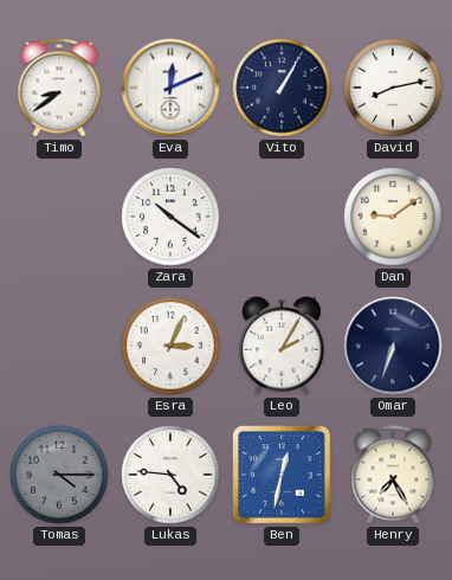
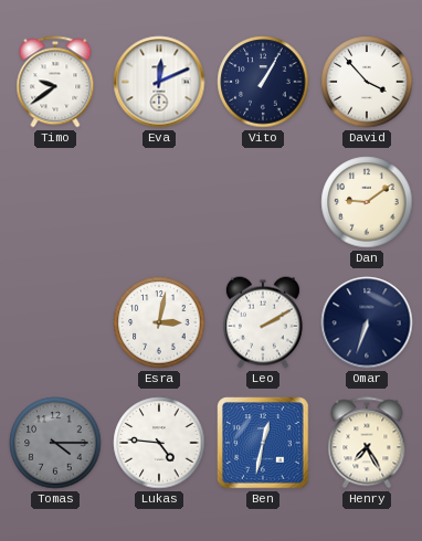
Timo: 8:39 -> 9:39
David: 8:13 -> 3:53
Zara: 10:21 -> none
Esra: 3:04 -> 3:02
Leo: 2:05 -> 2:10
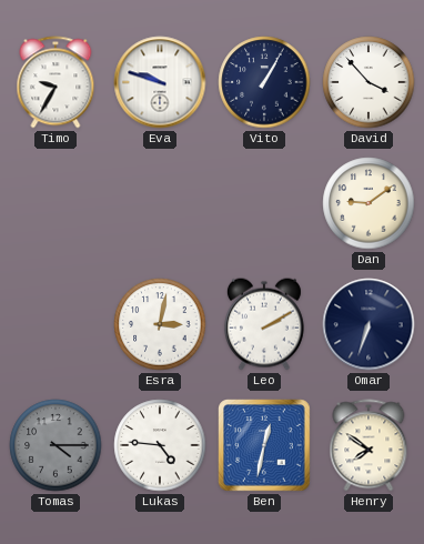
Timo: 9:39 -> 9:35
Eva: 12:11 -> 9:48
Henry: 7:25 -> 7:51
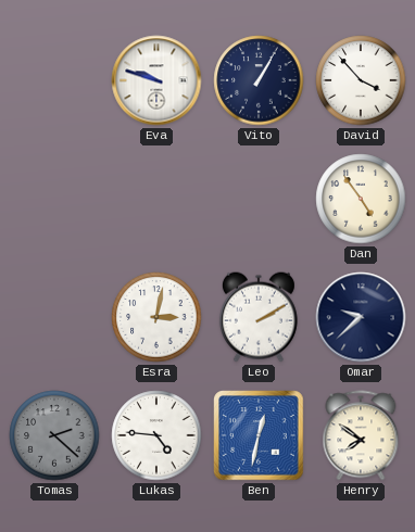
Timo: 9:35 -> none
Dan: 9:09 -> 4:54
Omar: 6:33 -> 9:38
Tomas: 4:15 -> 2:22
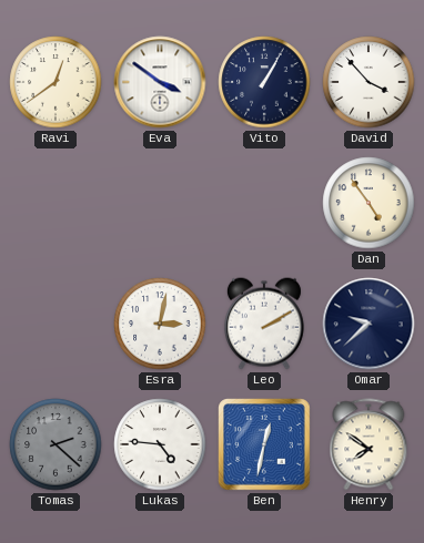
Ravi: none -> 12:39
Eva: 9:48 -> 3:51
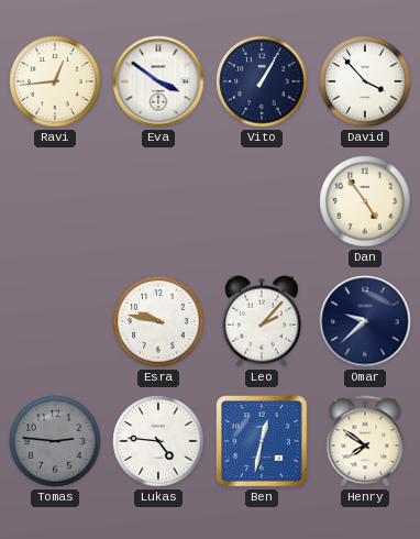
Ravi: 12:39 -> 12:44
Esra: 3:02 -> 9:47
Leo: 2:10 -> 2:07
Tomas: 2:22 -> 2:46
